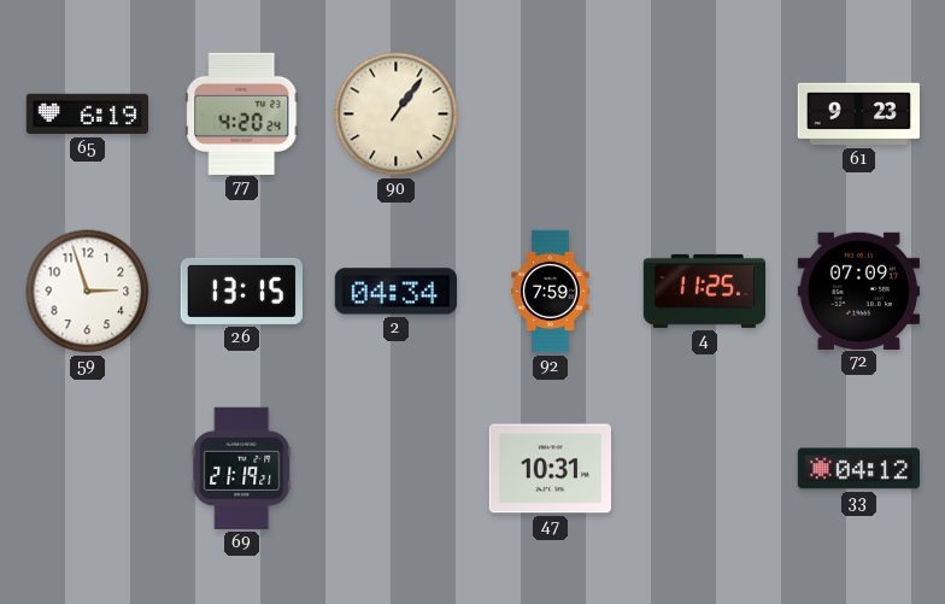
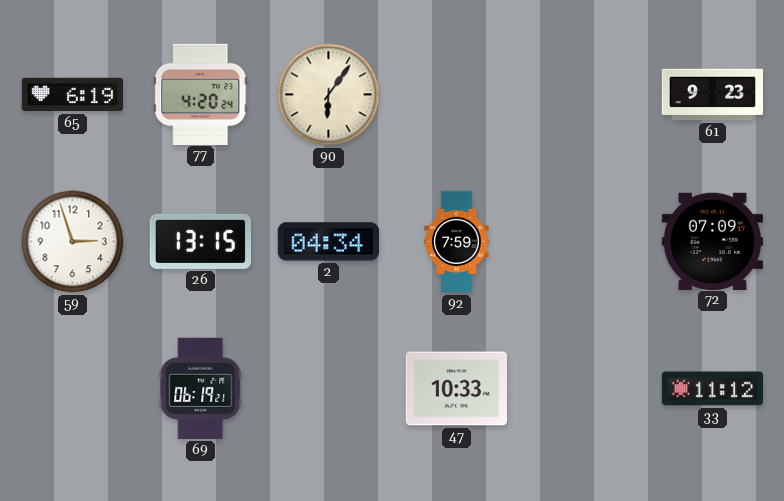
90: 1:06 -> 6:06
4: 11:25 -> none
69: 21:19 -> 06:19
47: 10:31 -> 10:33
33: 04:12 -> 11:12
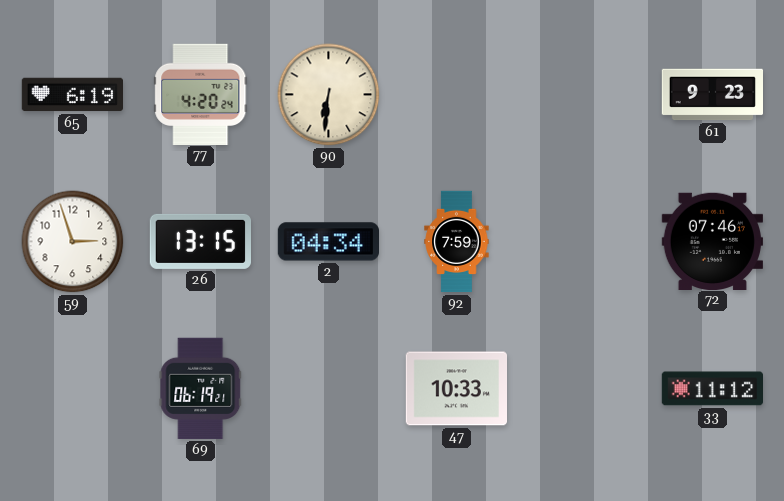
90: 6:06 -> 6:31
72: 07:09 -> 07:46
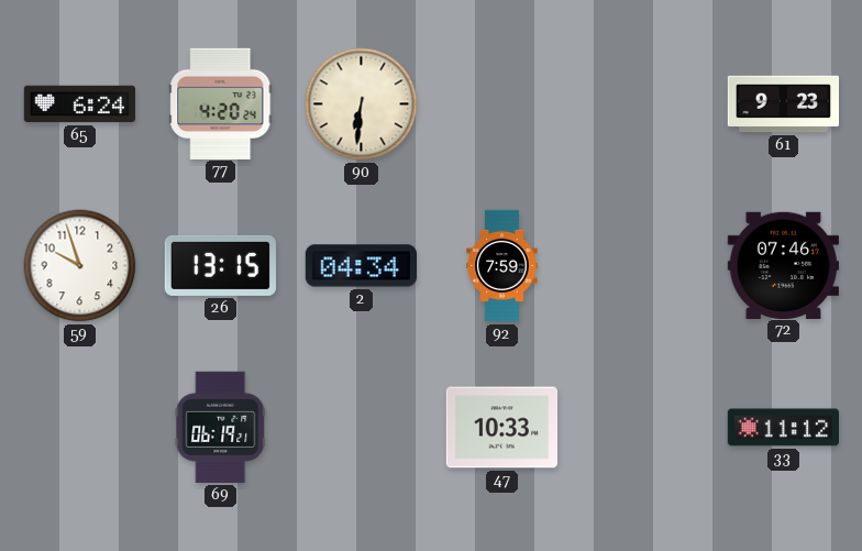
65: 6:19 -> 6:24
59: 2:57 -> 9:57
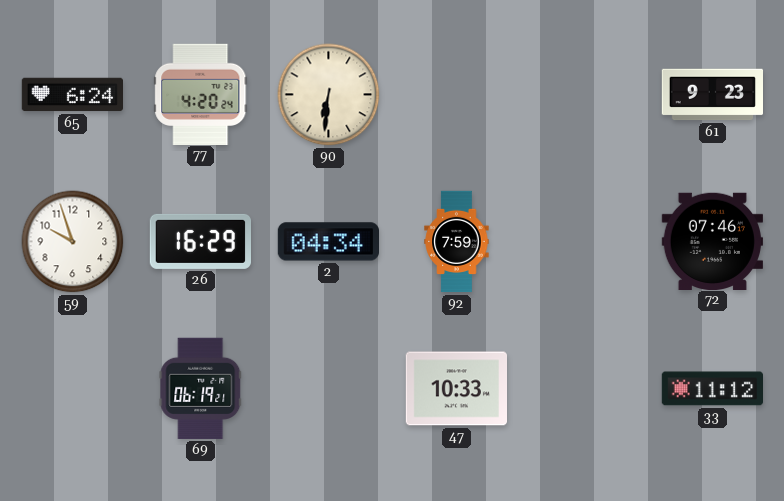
26: 13:15 -> 16:29
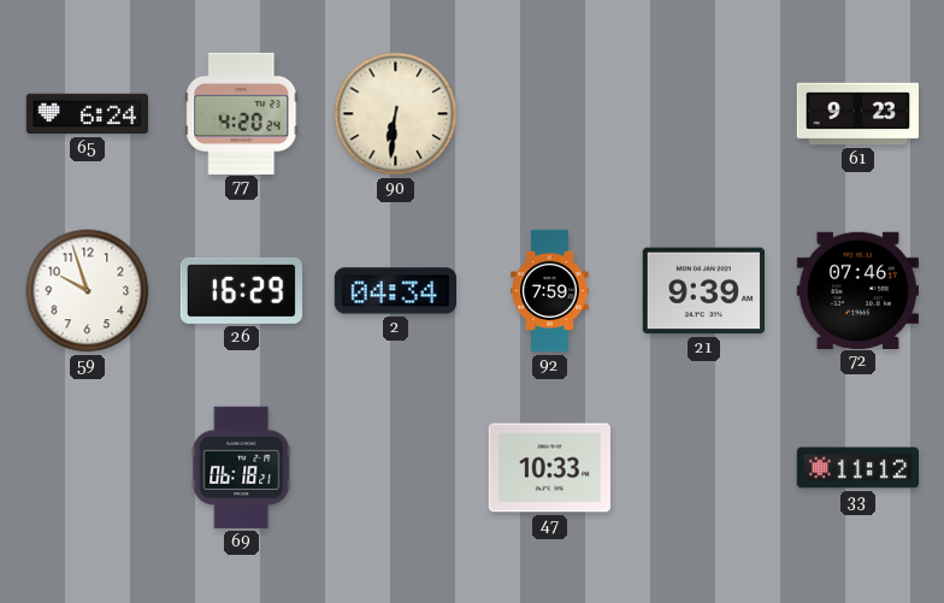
21: none -> 9:39
69: 06:19 -> 06:18
